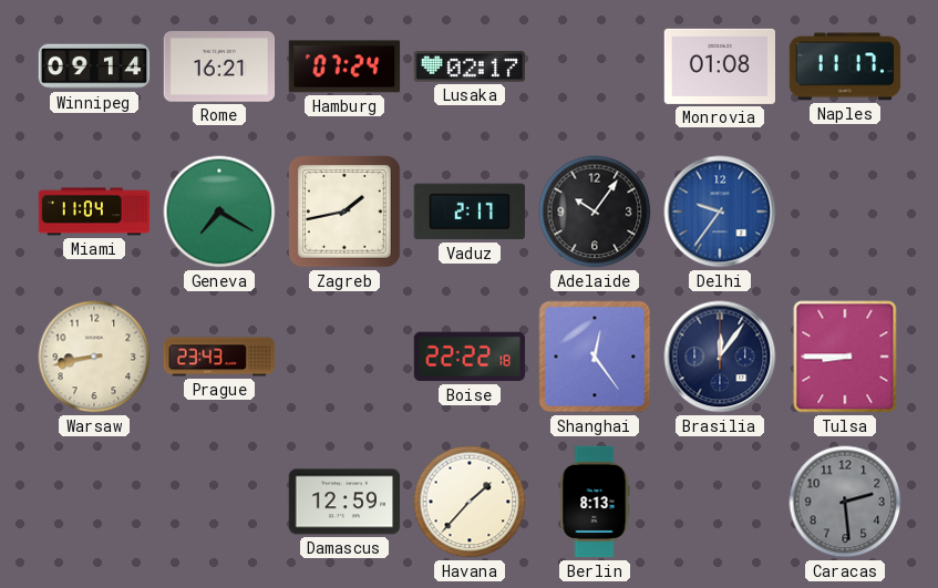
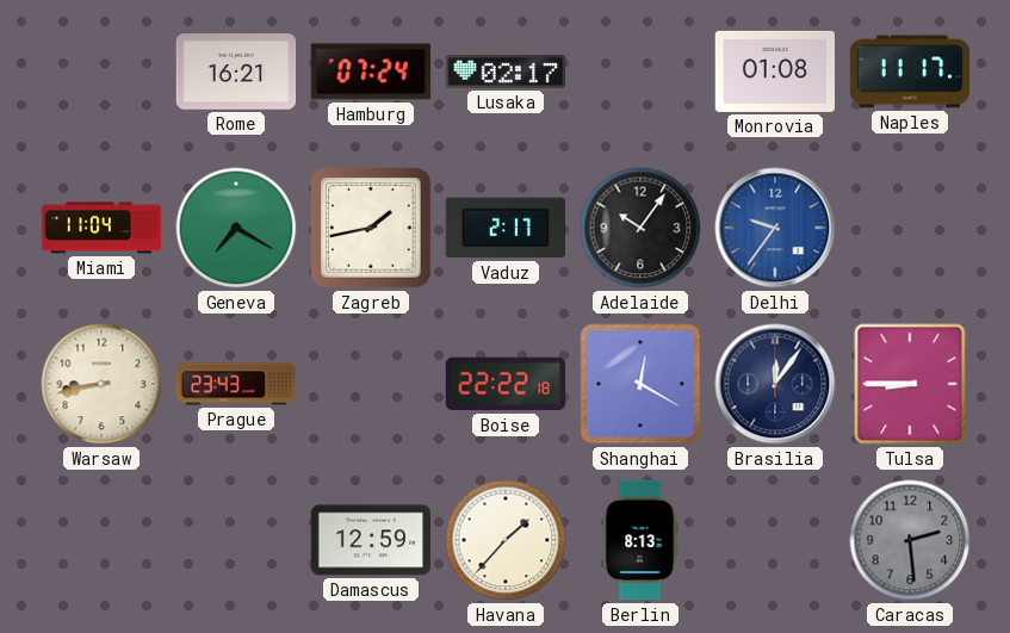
Winnipeg: 09:14 -> none
Shanghai: 12:24 -> 12:20
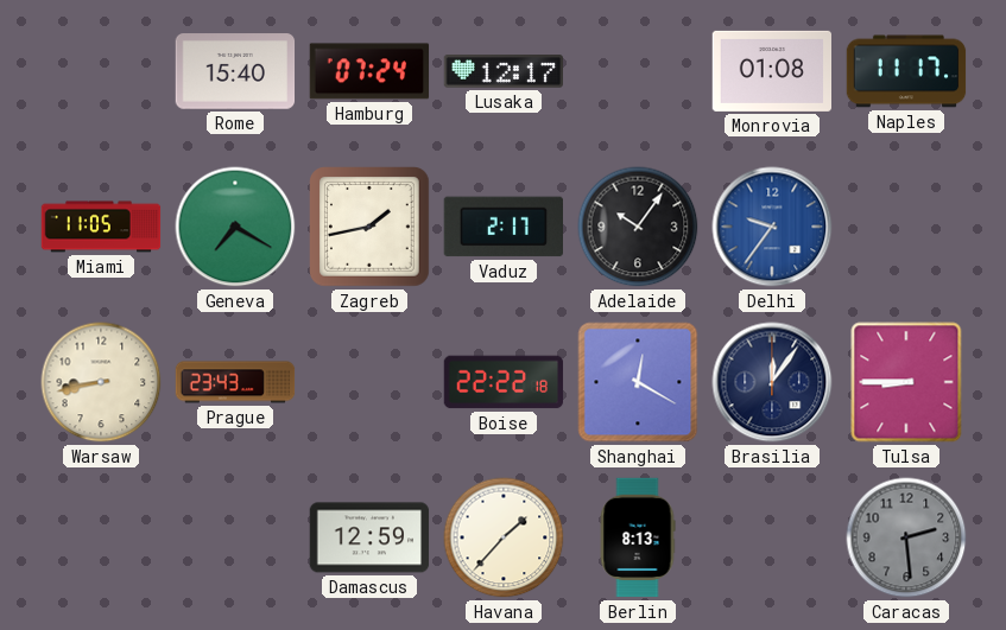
Rome: 16:21 -> 15:40
Lusaka: 02:17 -> 12:17
Miami: 11:04 -> 11:05
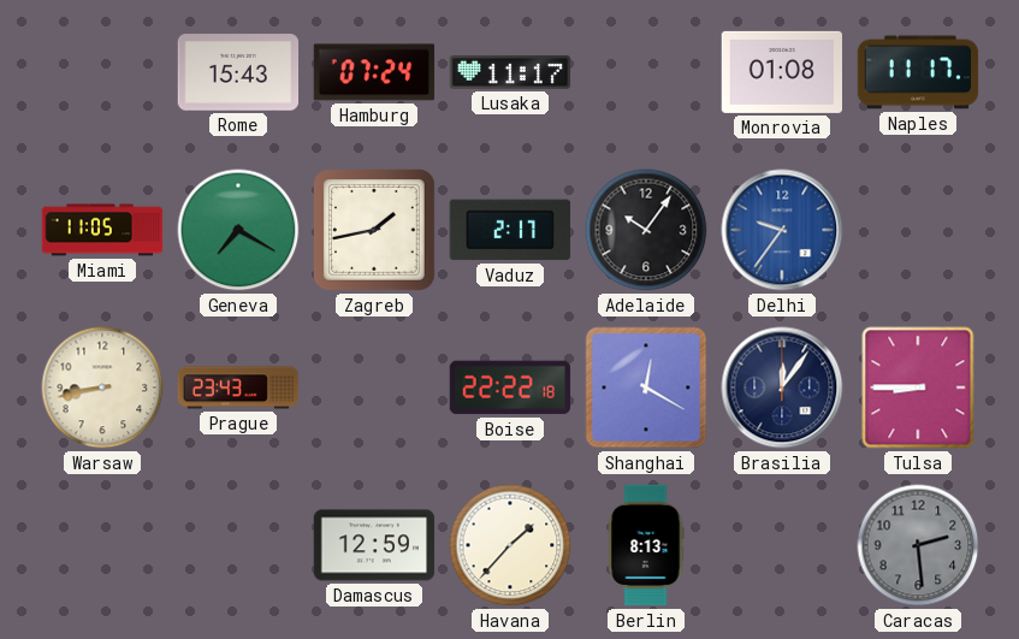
Rome: 15:40 -> 15:43
Lusaka: 12:17 -> 11:17
